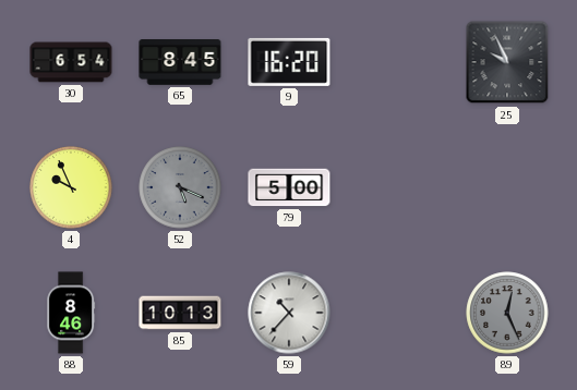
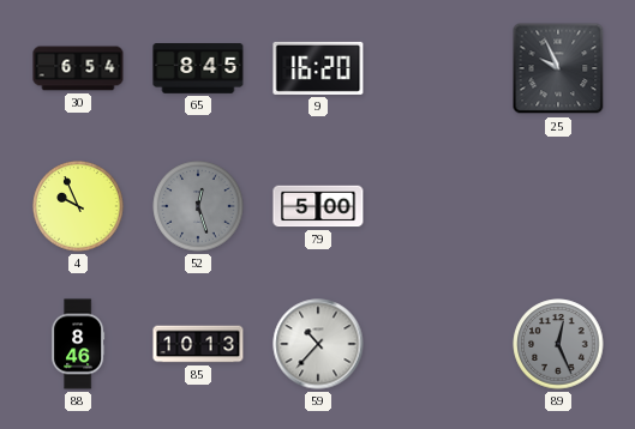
52: 5:19 -> 12:27
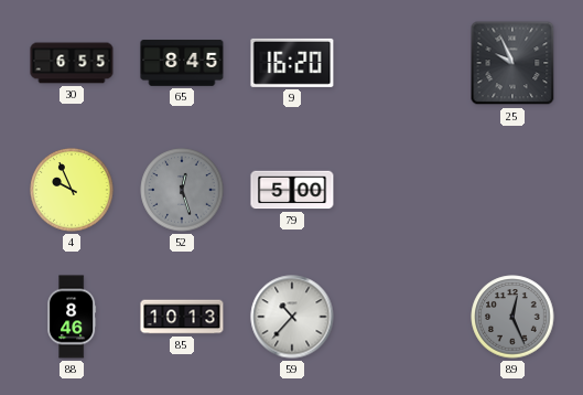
30: 6:54 -> 6:55
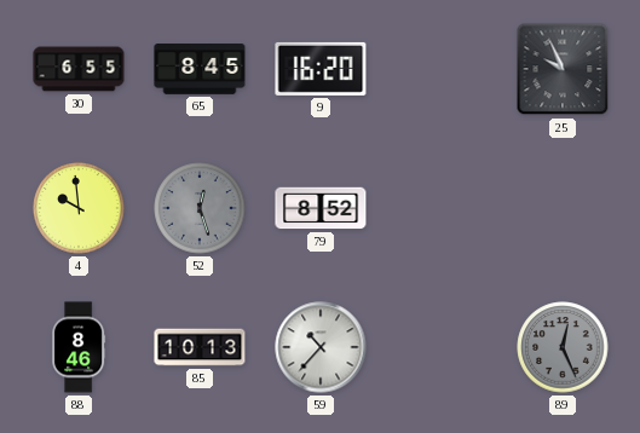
4: 9:56 -> 9:59
79: 5:00 -> 8:52
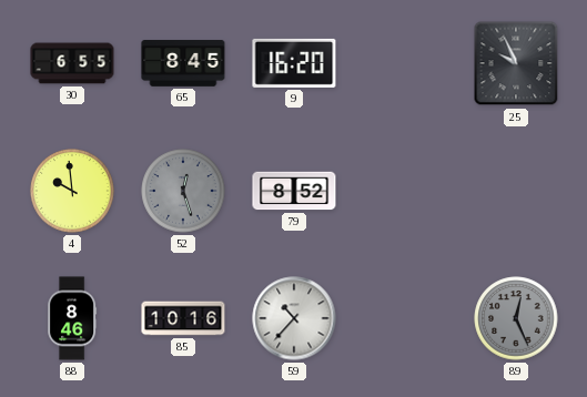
85: 10:13 -> 10:16
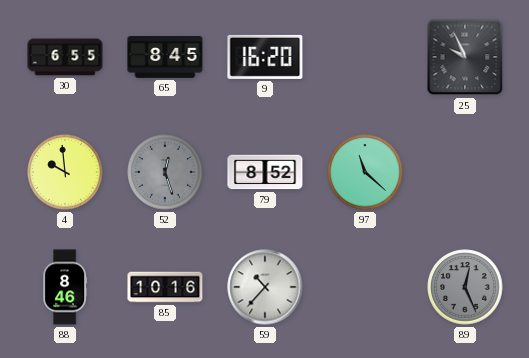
97: none -> 11:22
